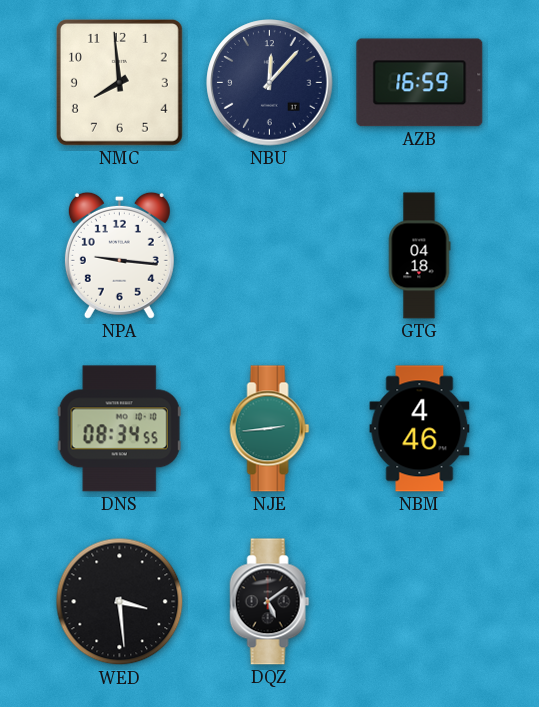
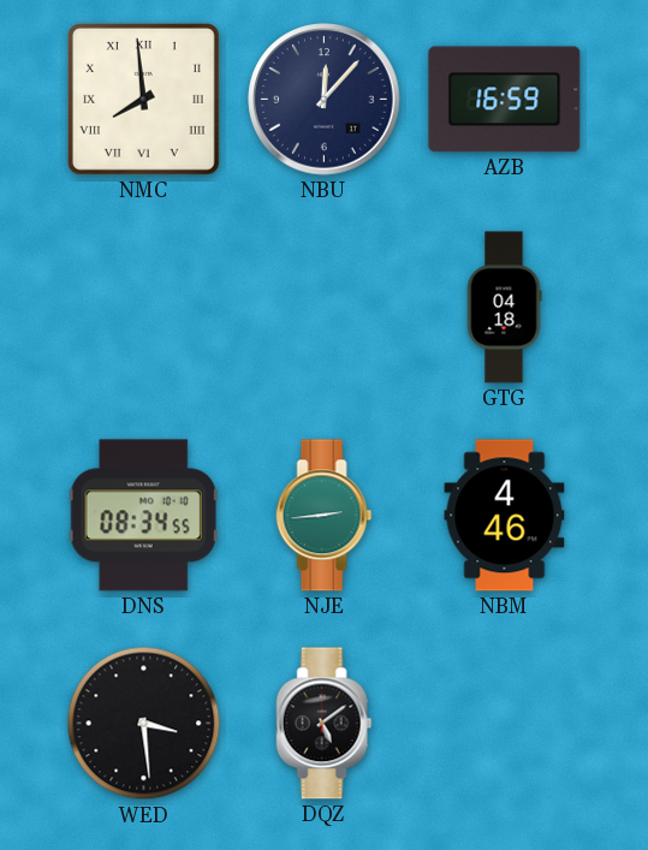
NMC numerals: Arabic -> Roman
NPA: 9:16 -> none
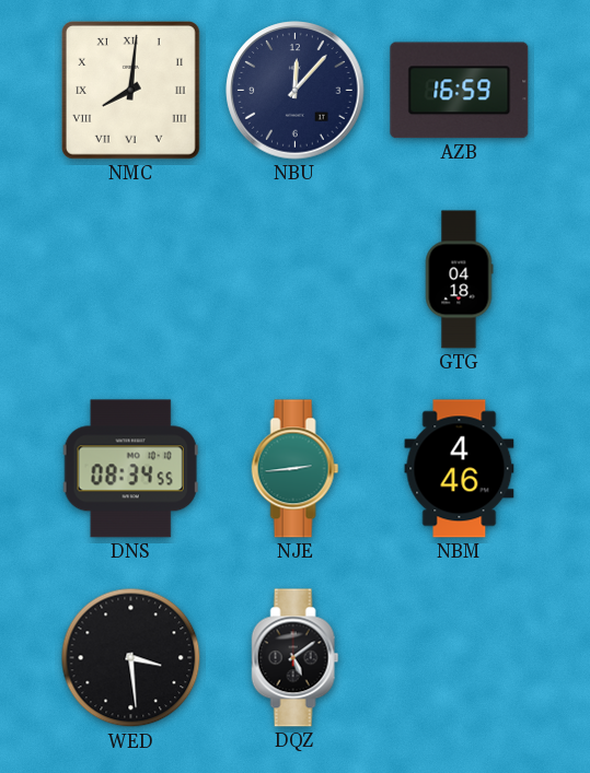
NMC: 7:59 -> 8:01
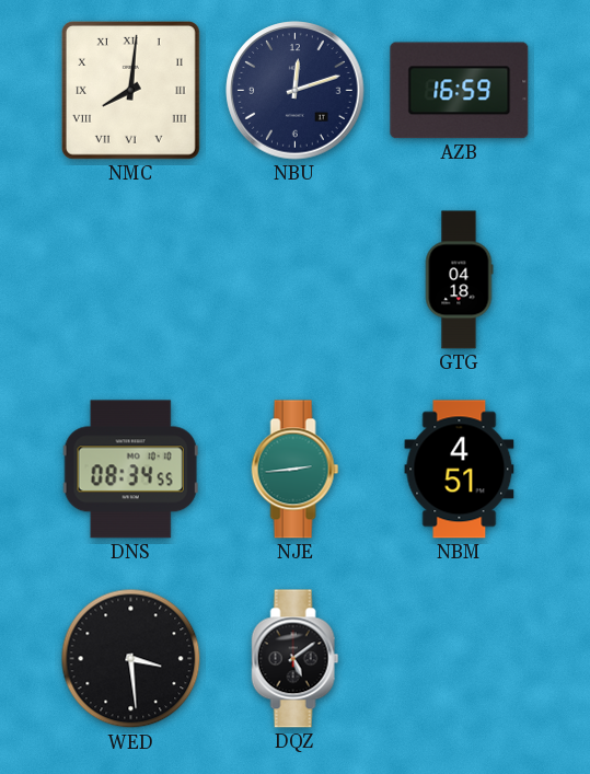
NBU: 12:07 -> 12:12
NBM: 4:46 -> 4:51
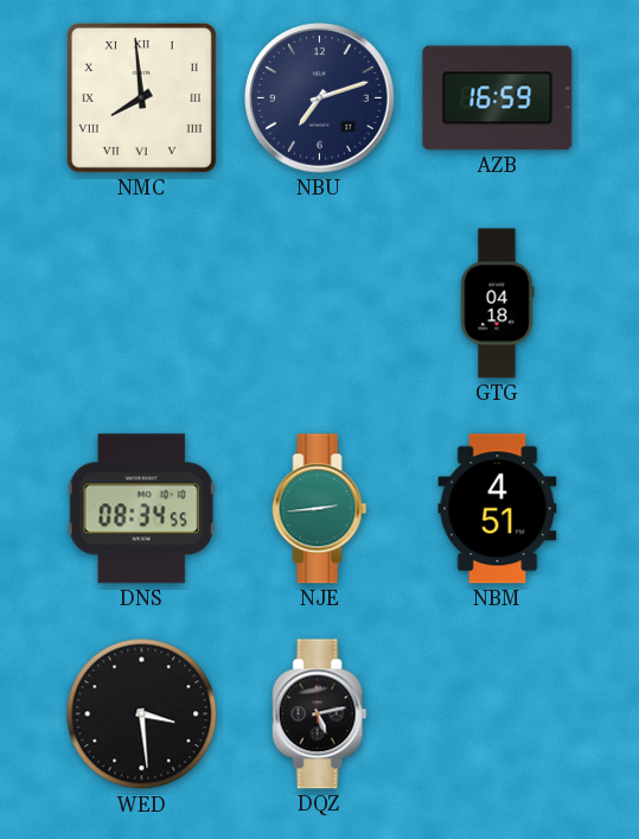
NMC: 8:01 -> 7:59
NBU: 12:12 -> 7:12
DQZ: 5:09 -> 5:13
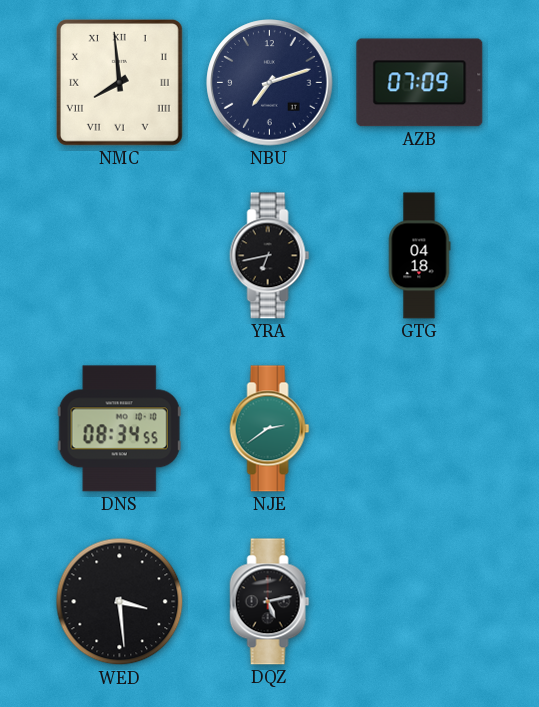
AZB: 16:59 -> 07:09
YRA: none -> 6:43
NJE: 2:44 -> 2:39
NBM: 4:51 -> none
